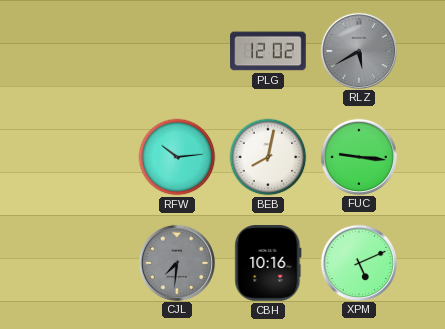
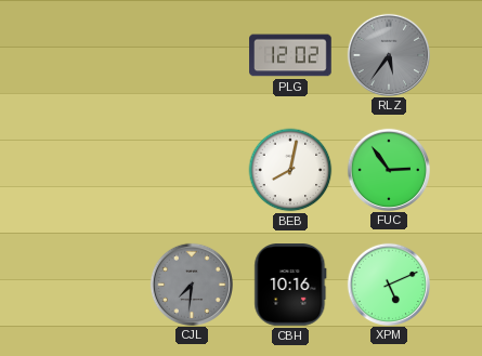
RLZ: 5:40 -> 5:36
RFW: 10:14 -> none
FUC: 9:16 -> 2:54
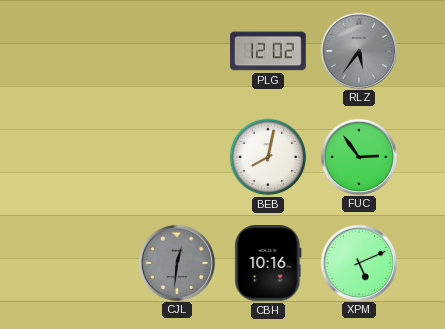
CJL: 7:31 -> 12:31
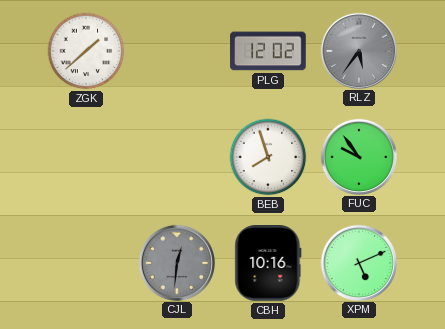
ZGK: none -> 1:38
BEB: 8:02 -> 7:57
FUC: 2:54 -> 9:54
